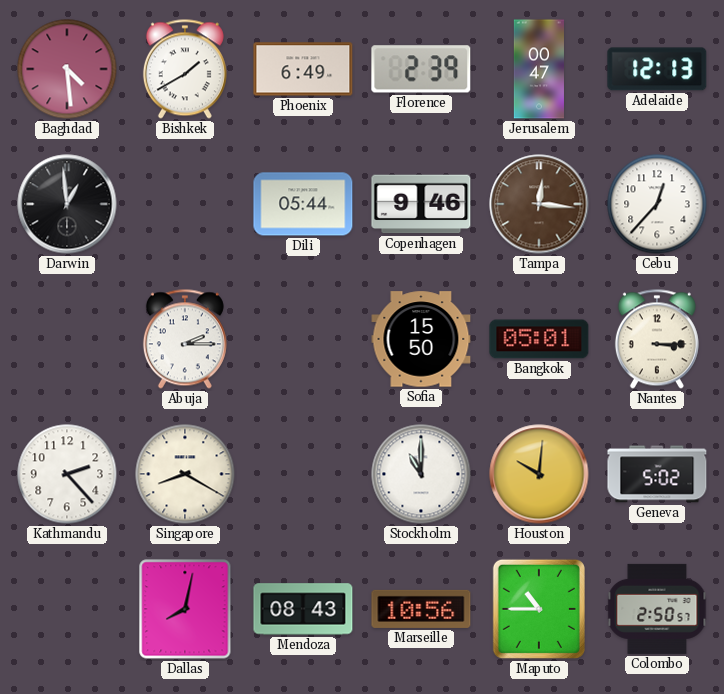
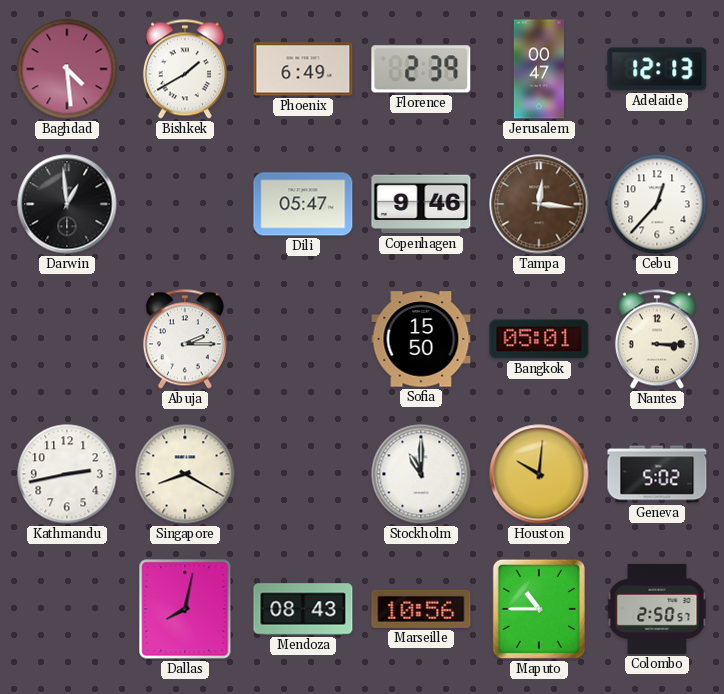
Dili: 05:44 -> 05:47
Kathmandu: 2:23 -> 2:43
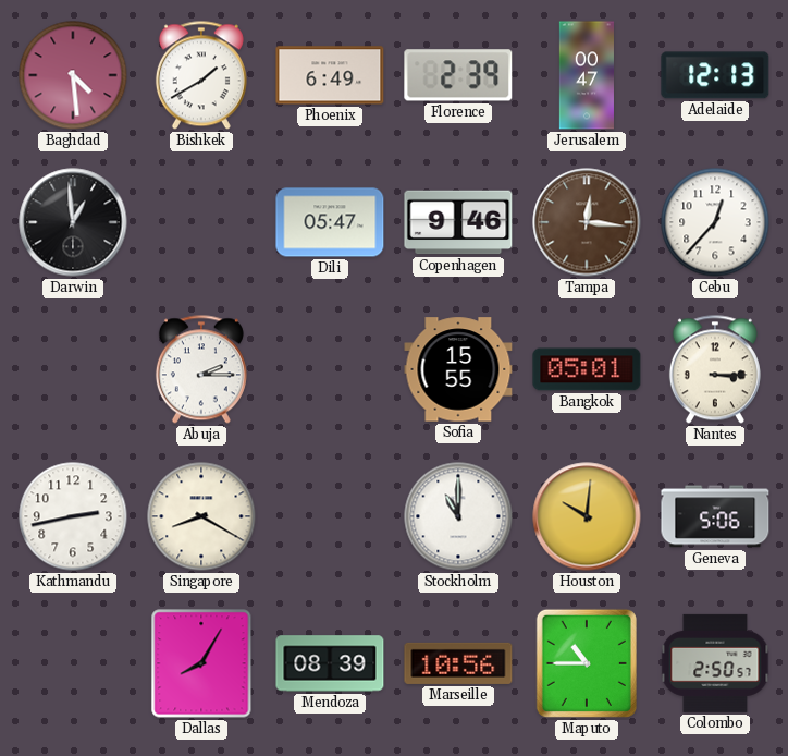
Sofia: 15:50 -> 15:55
Geneva: 5:02 -> 5:06
Dallas: 8:02 -> 8:05
Mendoza: 08:43 -> 08:39
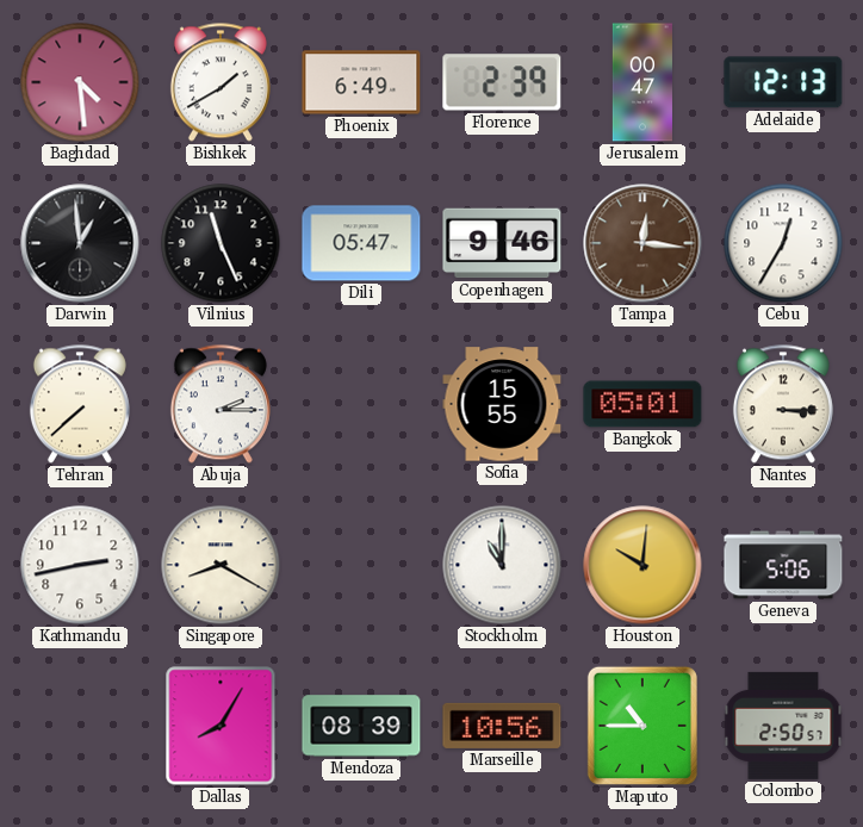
Vilnius: none -> 11:26
Cebu: 12:37 -> 12:35
Tehran: none -> 7:38
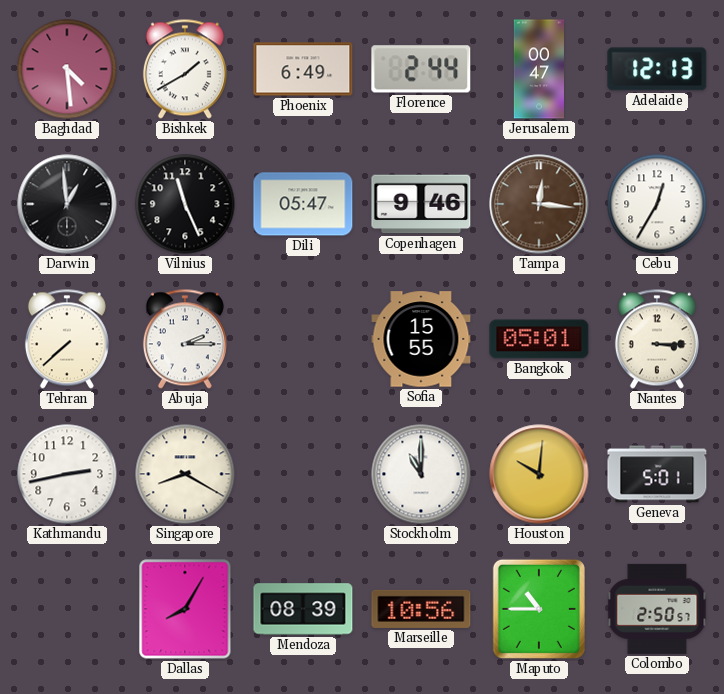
Florence: 2:39 -> 2:44
Geneva: 5:06 -> 5:01
